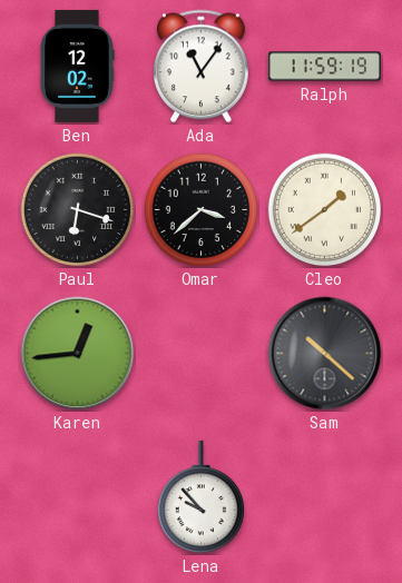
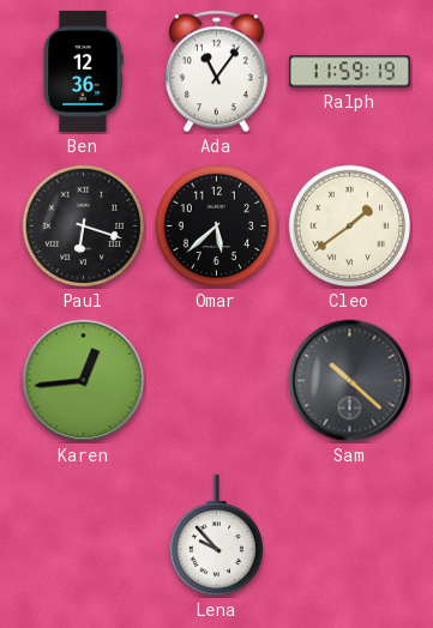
Ben: 12:02 -> 12:36
Omar: 3:38 -> 5:38
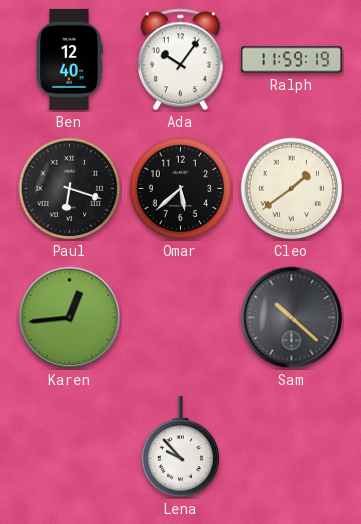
Ben: 12:36 -> 12:40
Ada: 11:06 -> 10:06
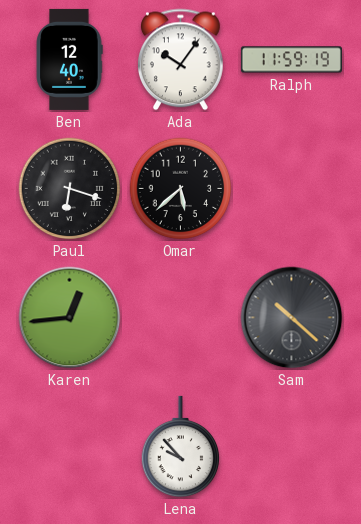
Cleo: 1:39 -> none
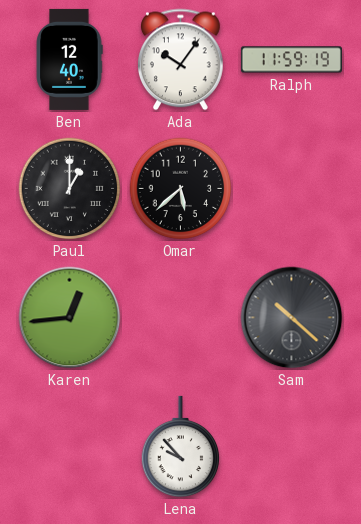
Paul: 6:18 -> 1:00
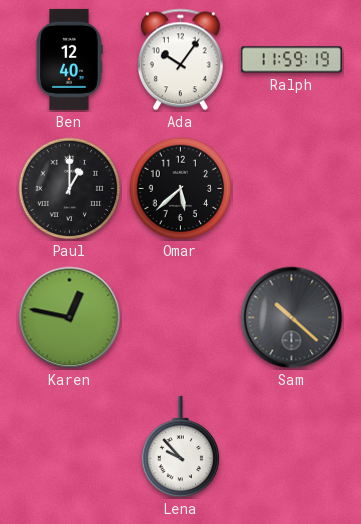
Karen: 12:44 -> 12:47
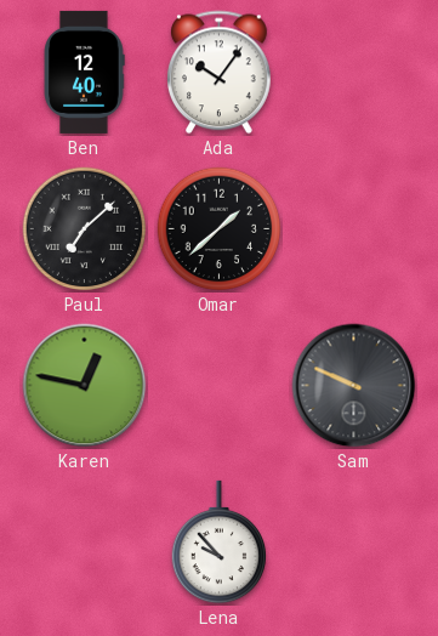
Ralph: 11:59 -> none
Paul: 1:00 -> 7:08
Omar: 5:38 -> 1:38
Sam: 10:22 -> 9:49
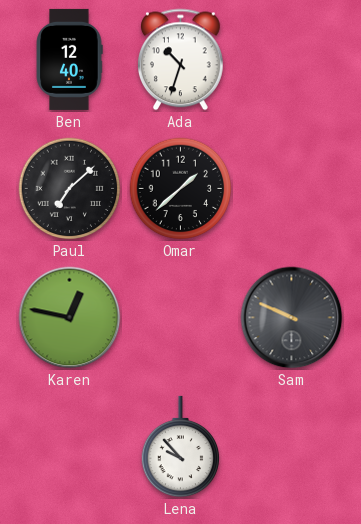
Ada: 10:06 -> 10:33
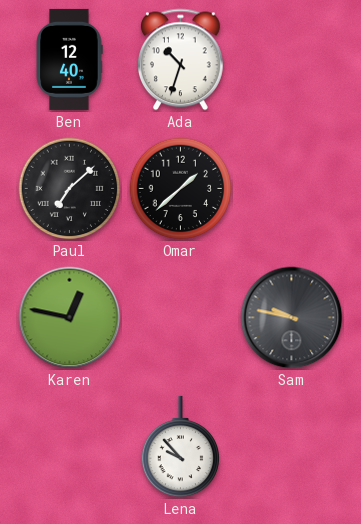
Sam: 9:49 -> 9:47
